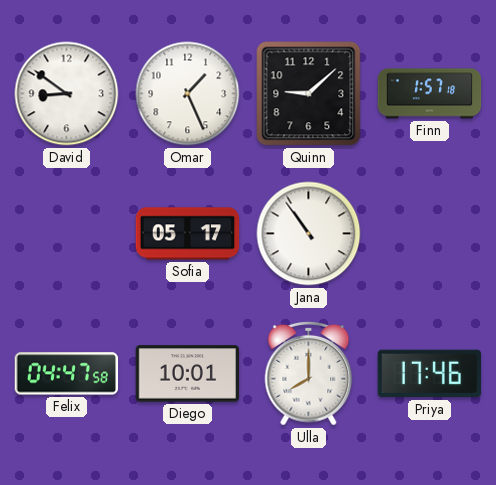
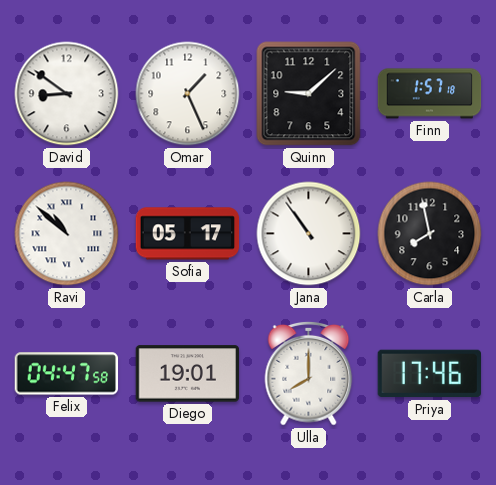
Ravi: none -> 10:52
Carla: none -> 7:58
Diego: 10:01 -> 19:01
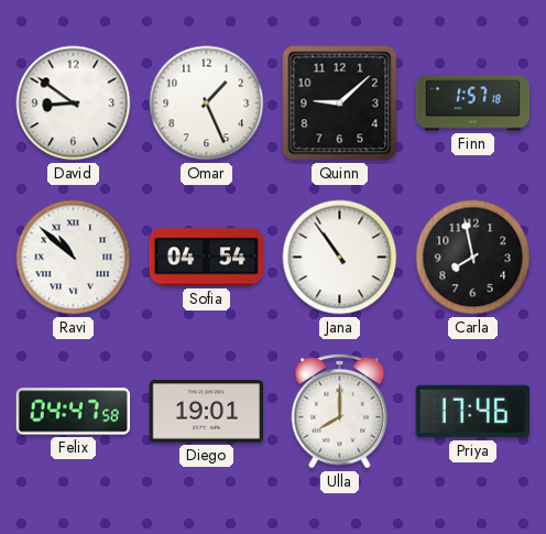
Sofia: 05:17 -> 04:54
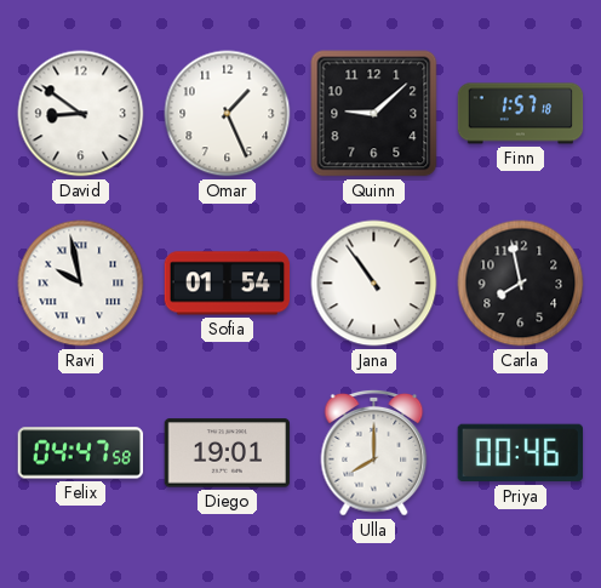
Ravi: 10:52 -> 9:58
Sofia: 04:54 -> 01:54
Priya: 17:46 -> 00:46
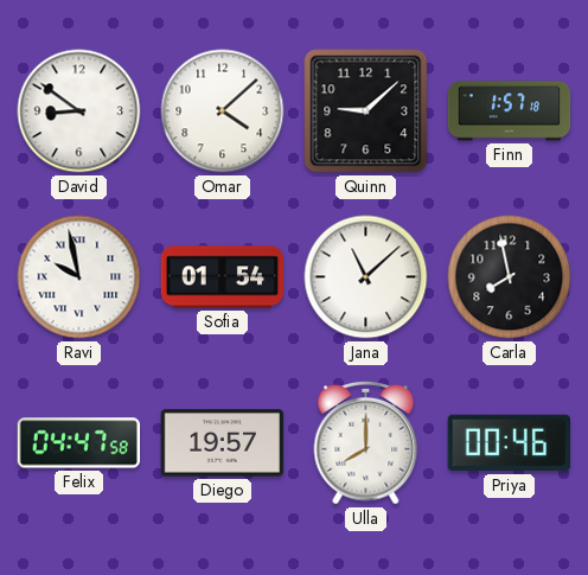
Omar: 1:26 -> 4:08
Jana: 10:54 -> 11:08
Diego: 19:01 -> 19:57
